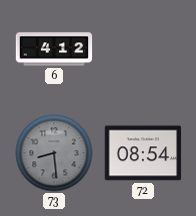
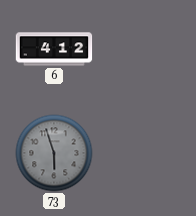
73: 8:29 -> 5:57
72: 08:54 -> none
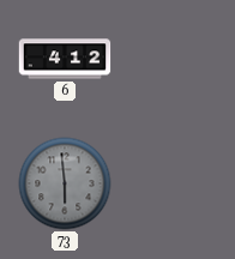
73: 5:57 -> 5:59
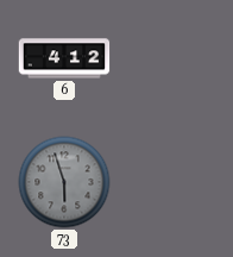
73: 5:59 -> 5:57
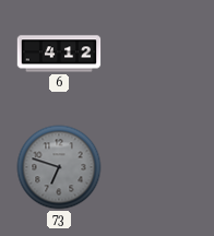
73: 5:57 -> 6:48
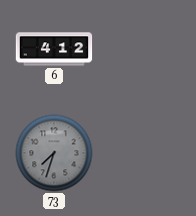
73: 6:48 -> 7:33
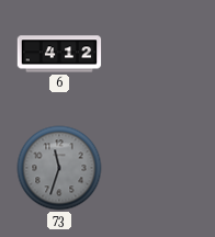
73: 7:33 -> 11:33
